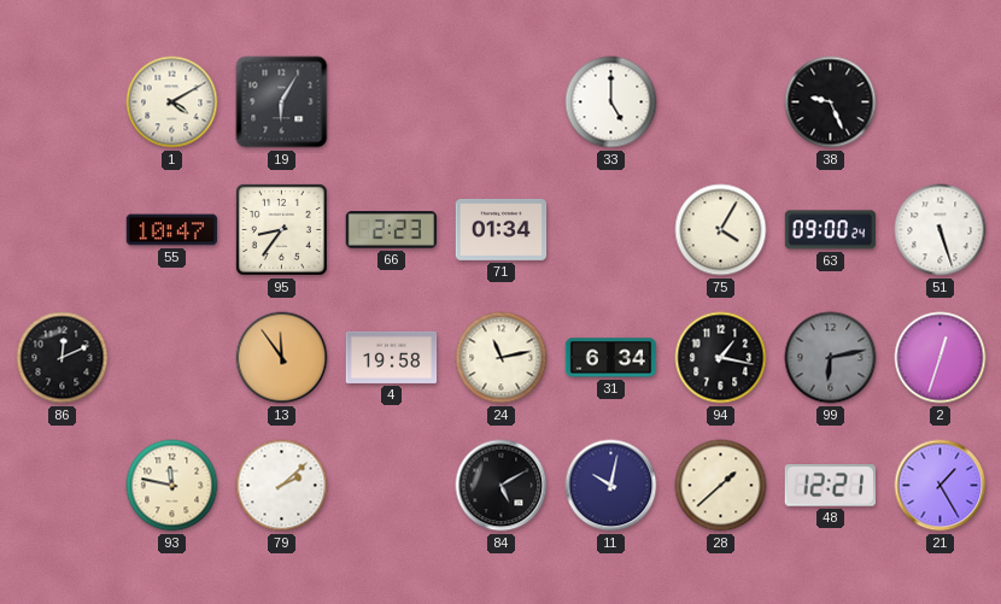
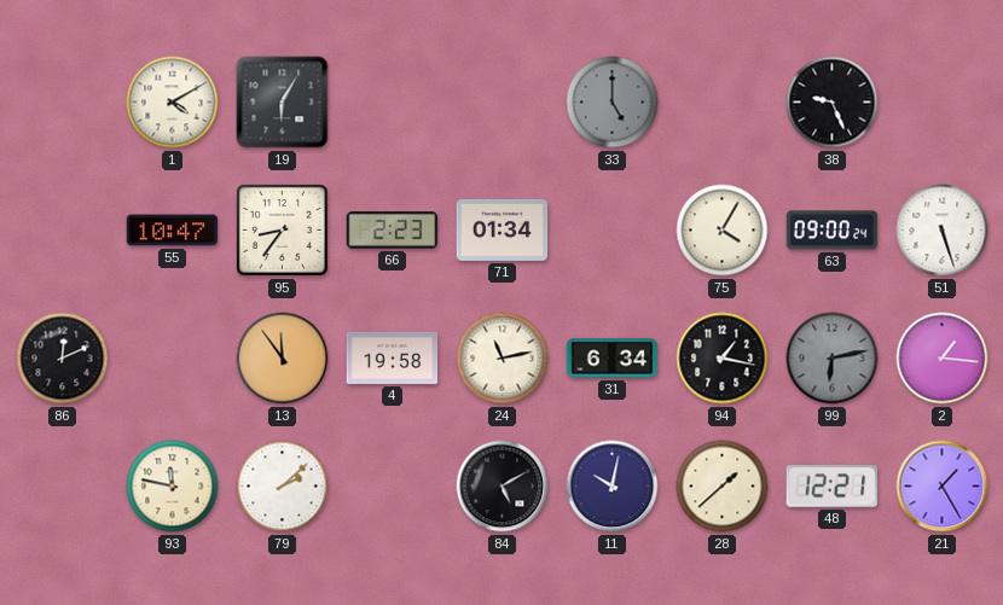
33 dial: white -> grey
2: 12:33 -> 1:16
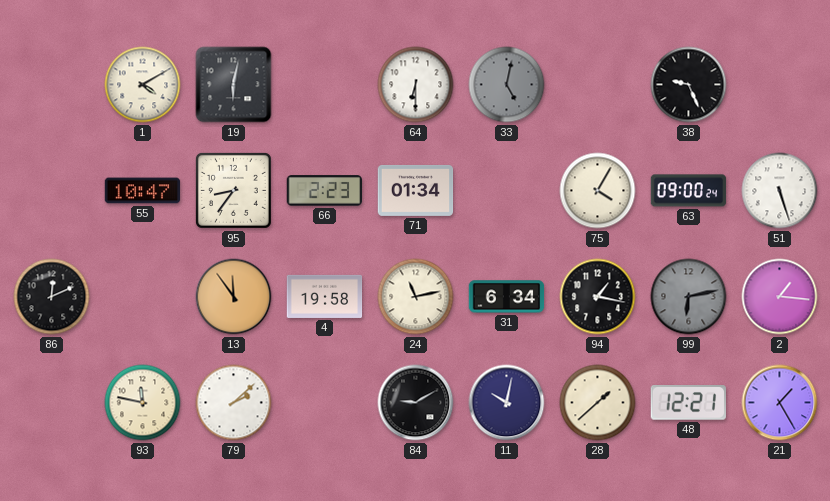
19: 6:05 -> 6:02
64: none -> 6:30
33: 5:00 -> 5:02
84: 5:10 -> 9:10
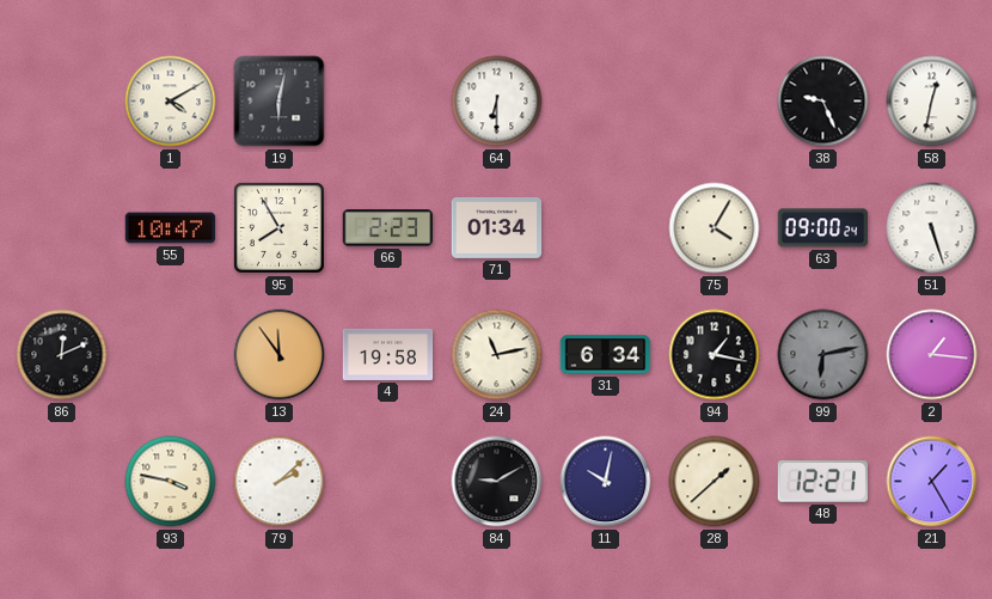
33: 5:02 -> none
58: none -> 12:32
95: 8:36 -> 7:55
93: 11:47 -> 3:47
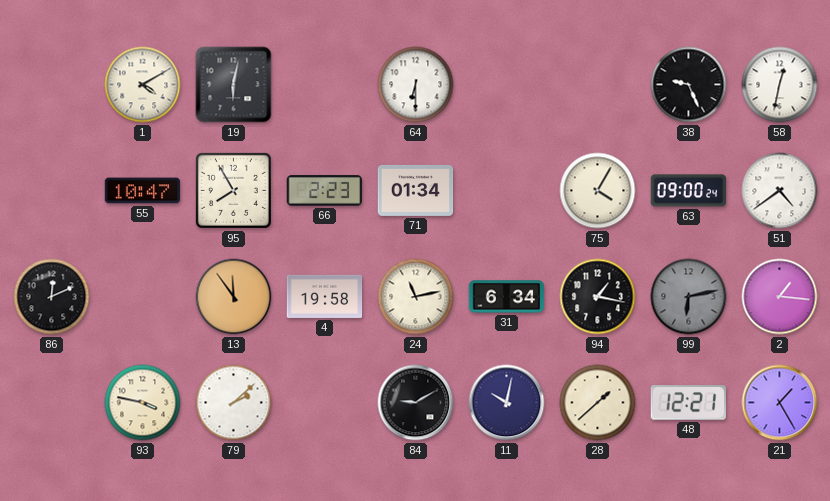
51: 5:27 -> 4:39
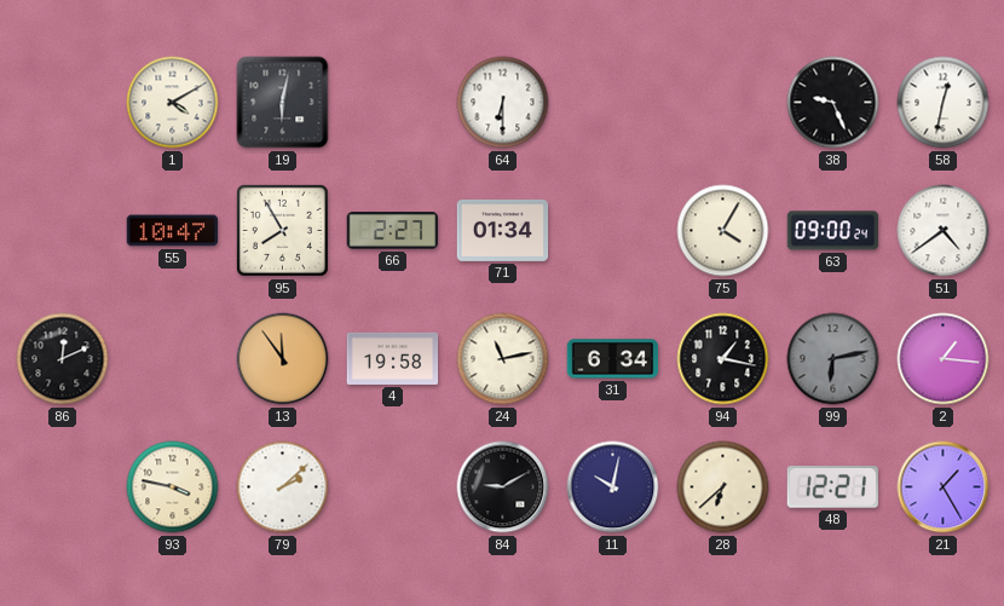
66: 2:23 -> 2:27
28: 1:38 -> 6:38
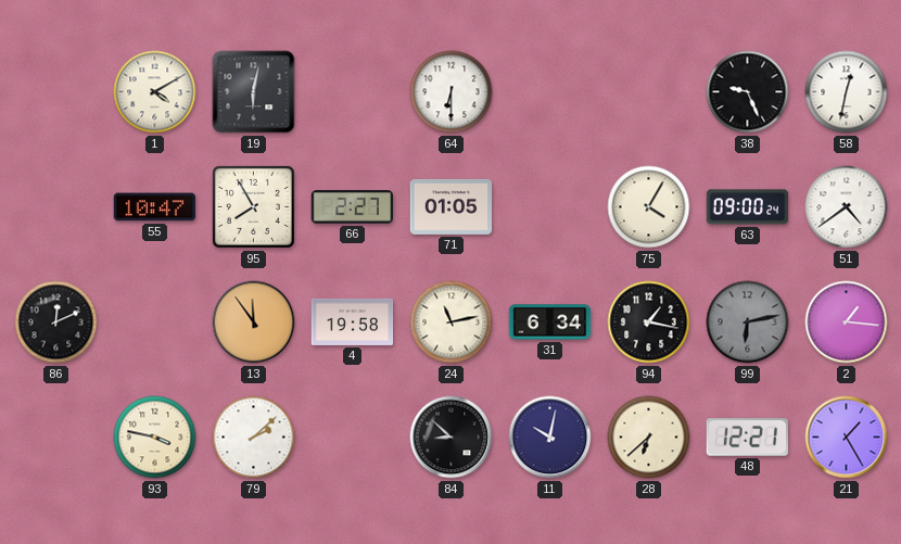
71: 01:34 -> 01:05
84: 9:10 -> 8:52
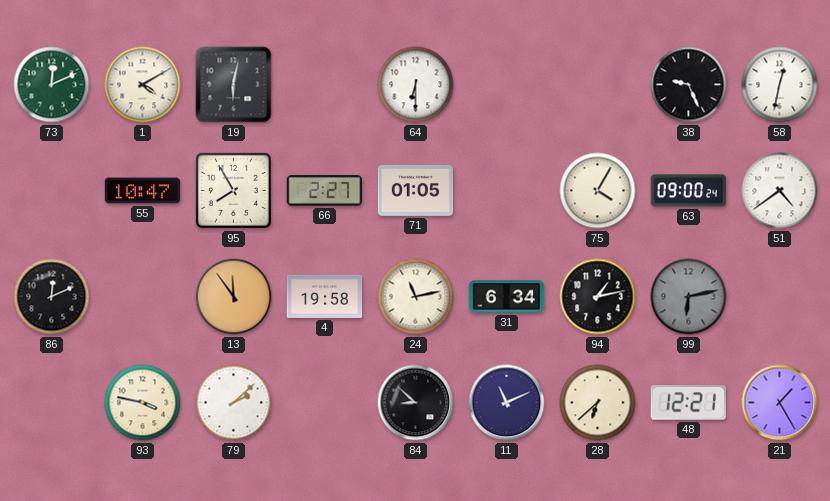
73: none -> 12:11
94: 1:17 -> 1:13
2: 1:16 -> none
11: 10:02 -> 11:11
